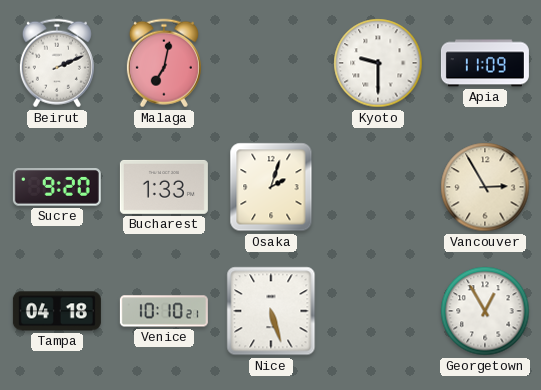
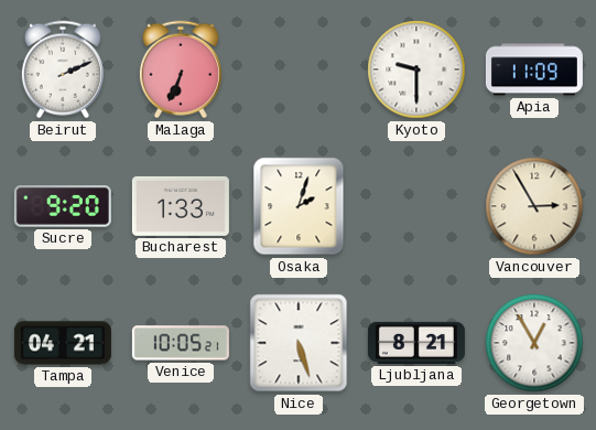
Malaga: 7:02 -> 6:34
Tampa: 04:18 -> 04:21
Venice: 10:10 -> 10:05
Ljubljana: none -> 8:21
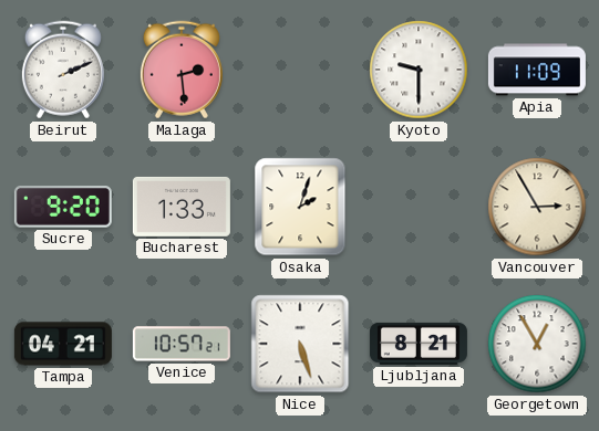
Malaga: 6:34 -> 2:29
Venice: 10:05 -> 10:57
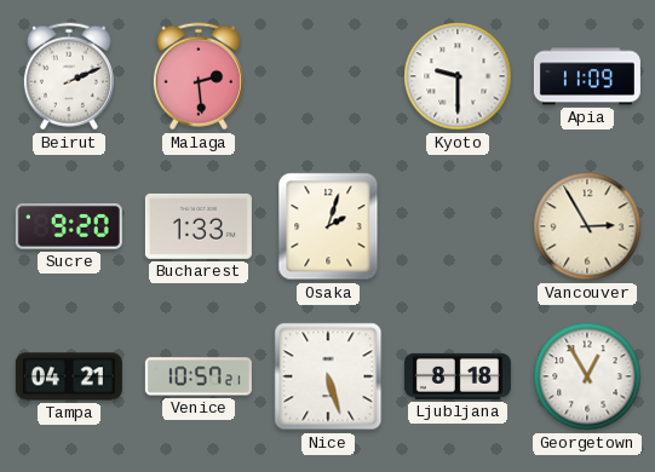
Ljubljana: 8:21 -> 8:18
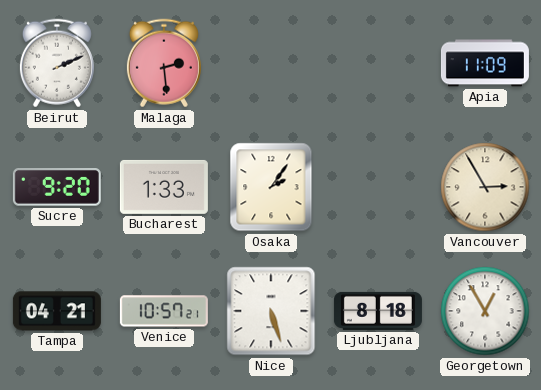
Kyoto: 9:30 -> none
Osaka: 2:03 -> 2:06
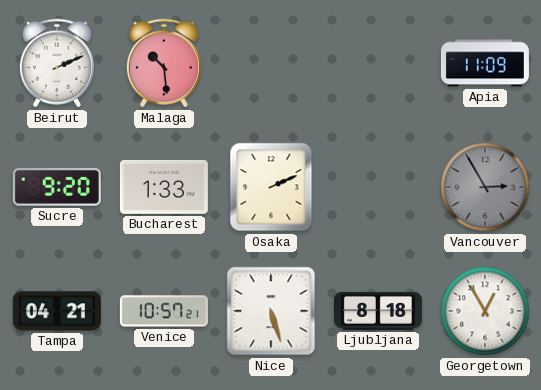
Malaga: 2:29 -> 10:29
Osaka: 2:06 -> 2:11
Vancouver dial: cream -> grey
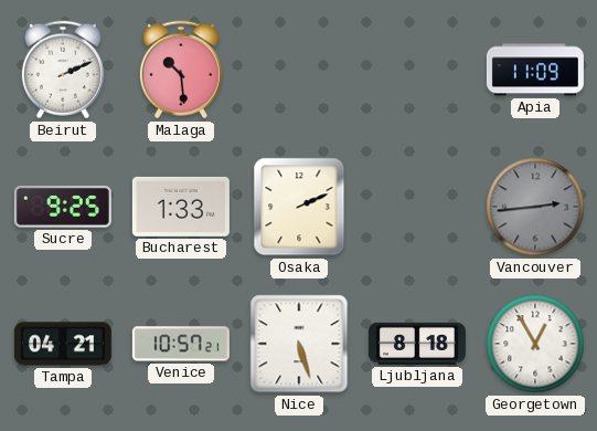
Sucre: 9:20 -> 9:25
Vancouver: 2:55 -> 2:44
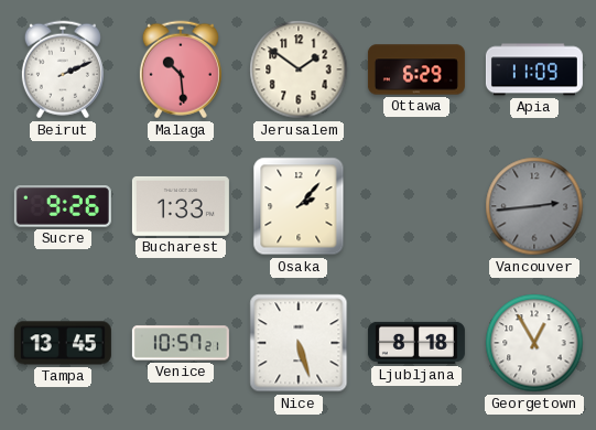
Jerusalem: none -> 1:51
Ottawa: none -> 6:29
Sucre: 9:25 -> 9:26
Osaka: 2:11 -> 2:07
Tampa: 04:21 -> 13:45
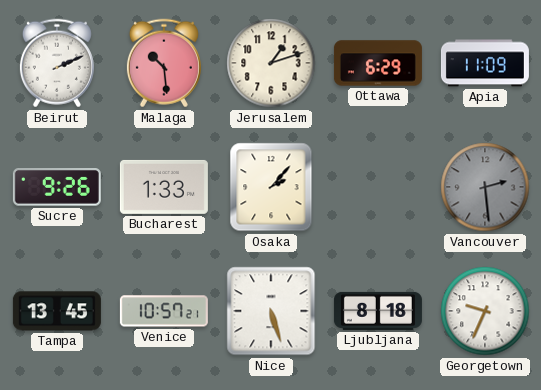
Jerusalem: 1:51 -> 1:12
Vancouver: 2:44 -> 2:29
Georgetown: 12:55 -> 9:34
